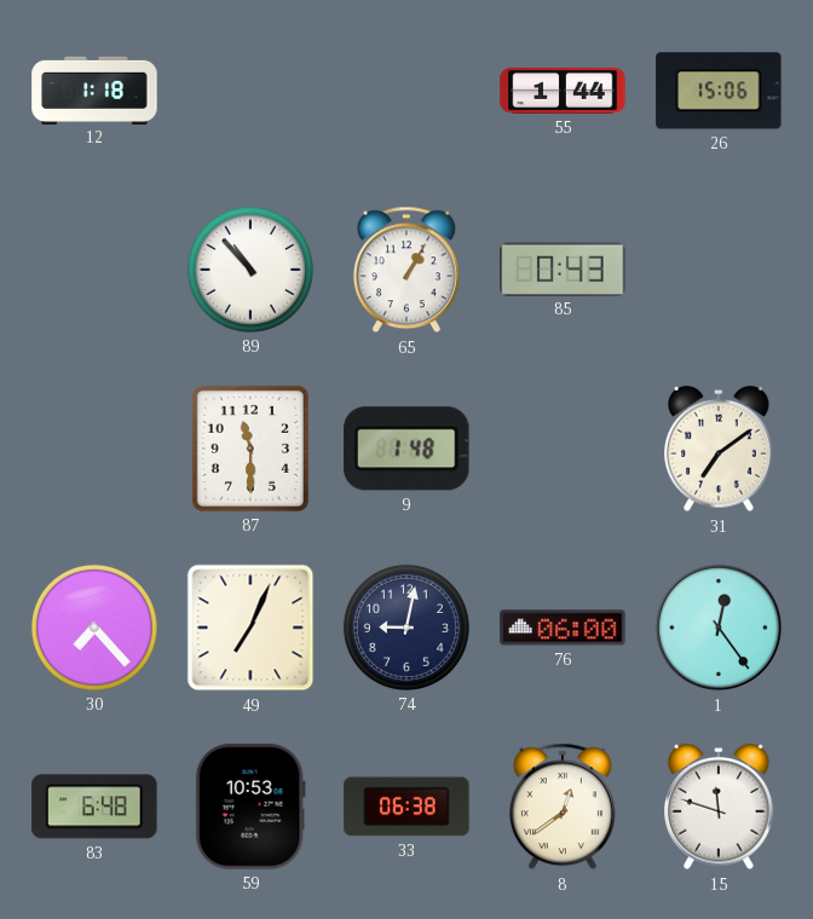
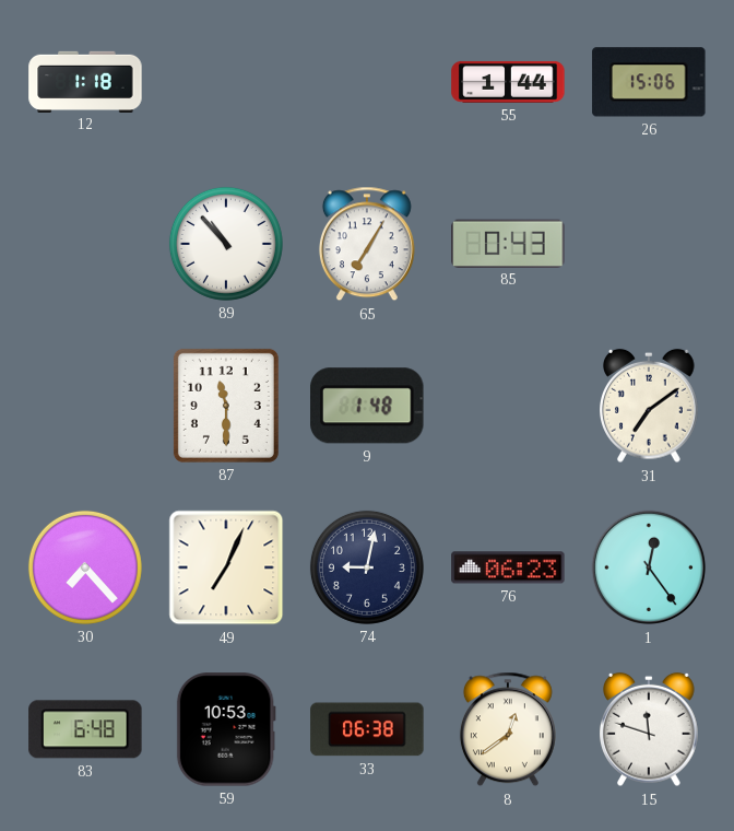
65: 1:05 -> 7:05
76: 06:00 -> 06:23
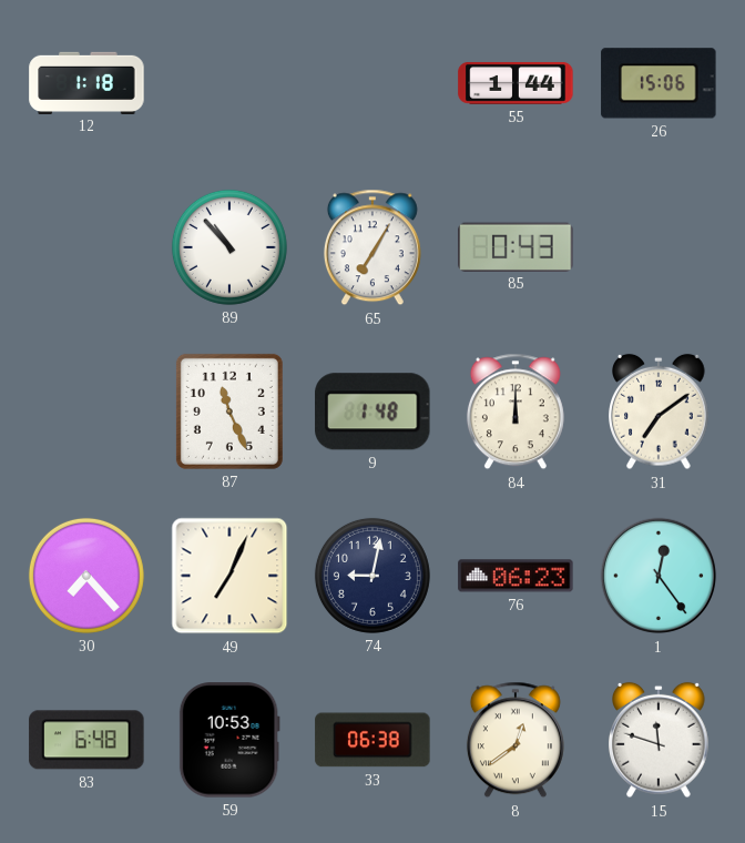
87: 11:30 -> 11:26
84: none -> 12:00
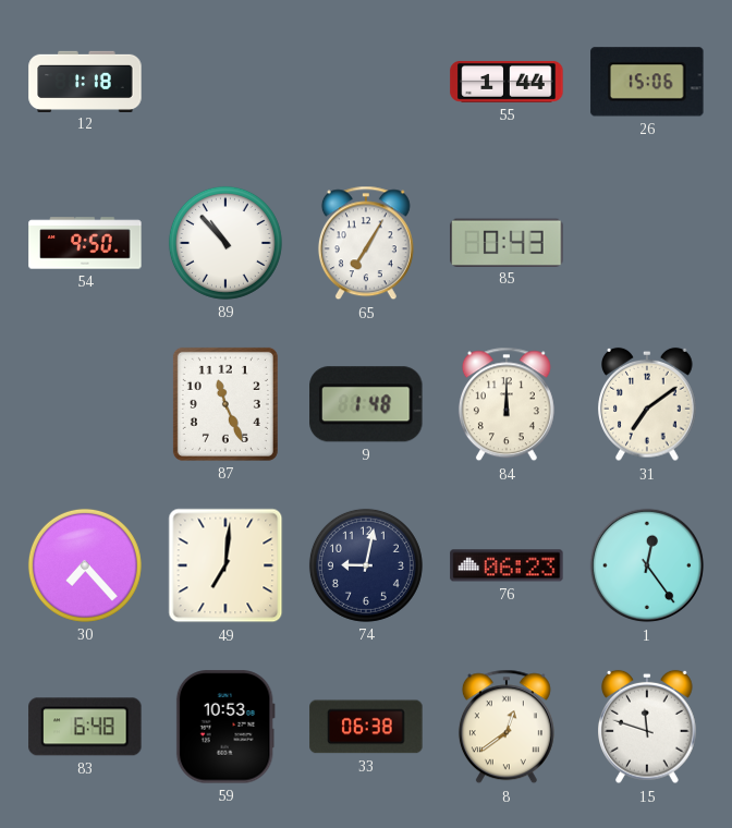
54: none -> 9:50
49: 7:04 -> 7:01
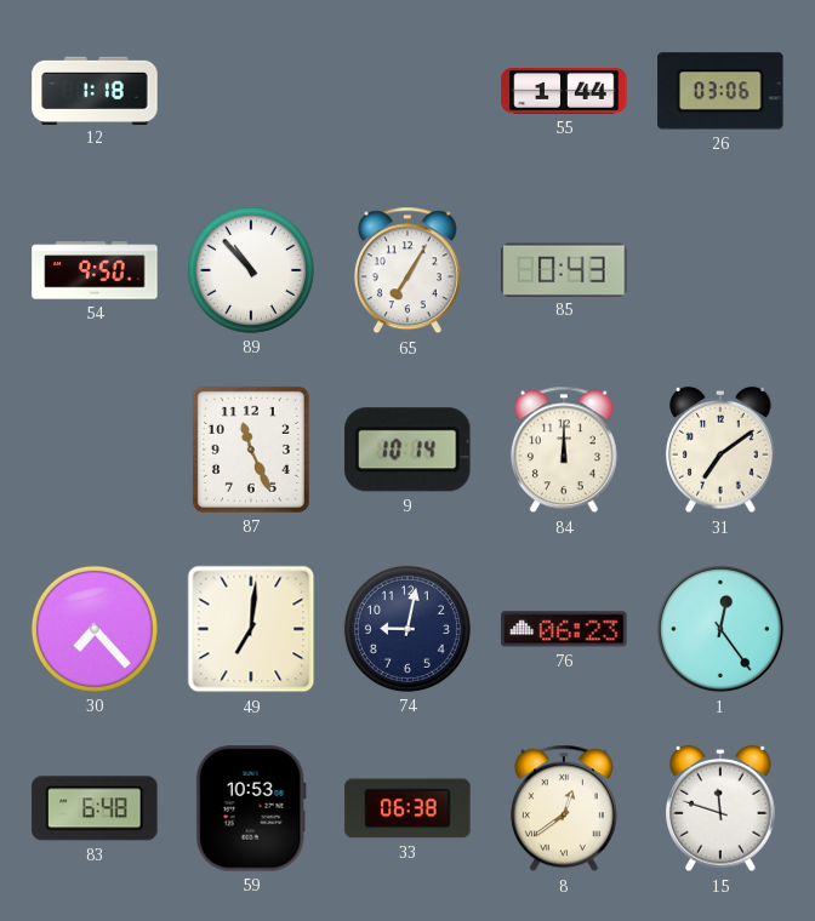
26: 15:06 -> 03:06
9: 1:48 -> 10:14
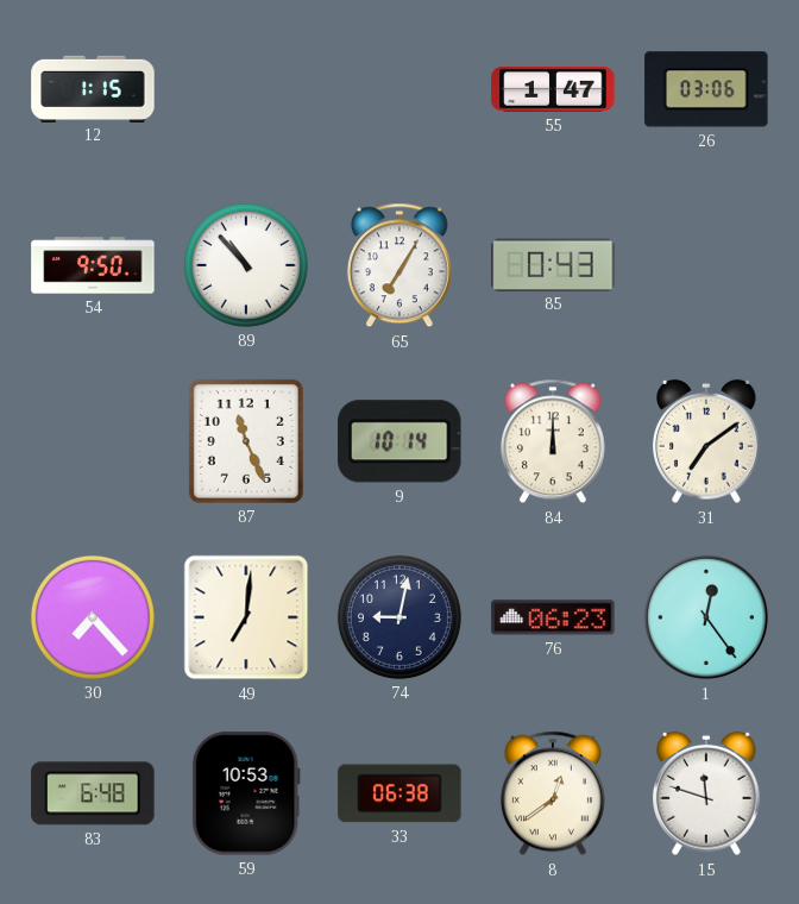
12: 1:18 -> 1:15
55: 1:44 -> 1:47
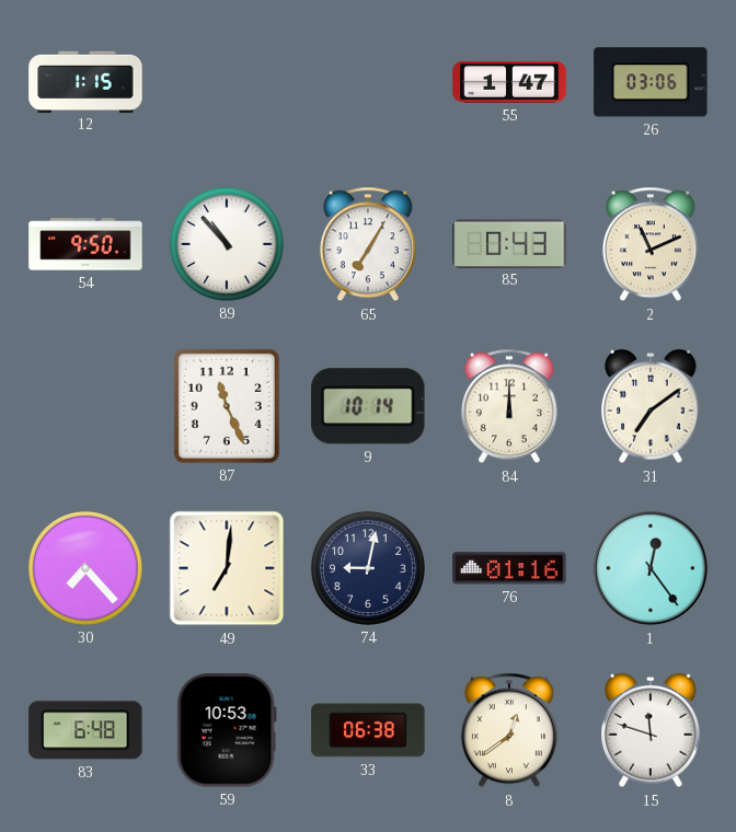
2: none -> 11:11
76: 06:23 -> 01:16
